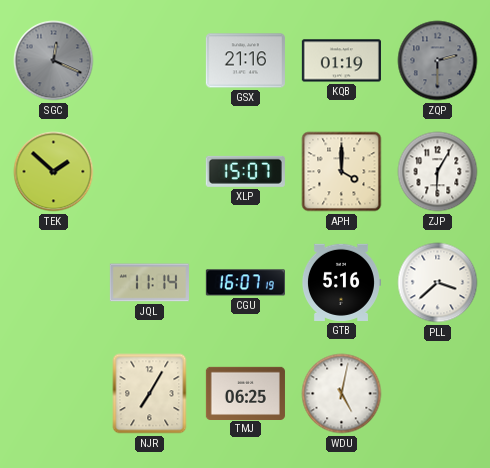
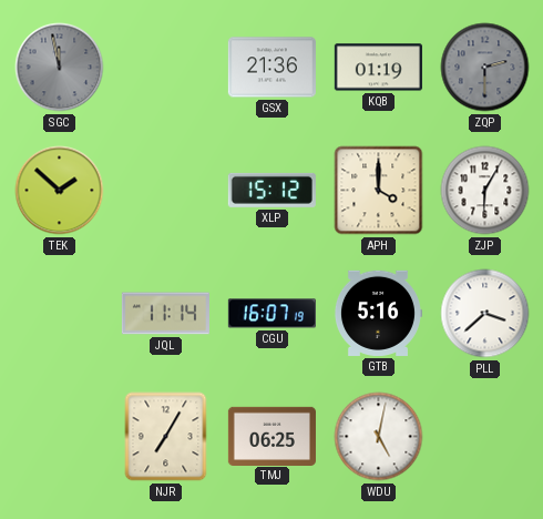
SGC: 12:19 -> 11:58
GSX: 21:16 -> 21:36
XLP: 15:07 -> 15:12
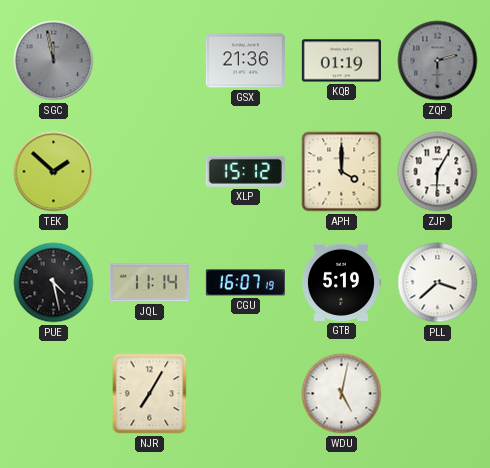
PUE: none -> 4:28
GTB: 5:16 -> 5:19
TMJ: 06:25 -> none
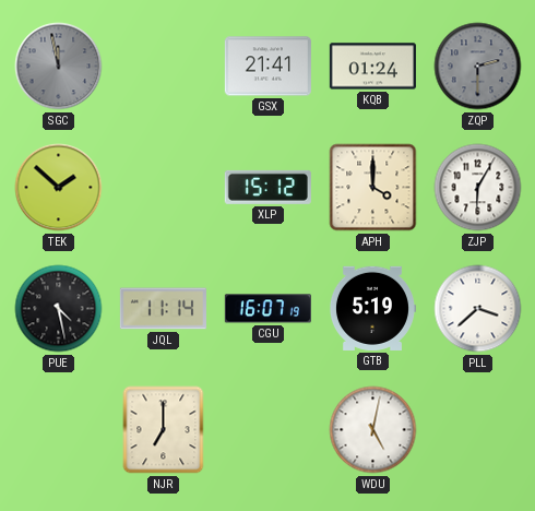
GSX: 21:36 -> 21:41
KQB: 01:19 -> 01:24
NJR: 7:05 -> 7:00
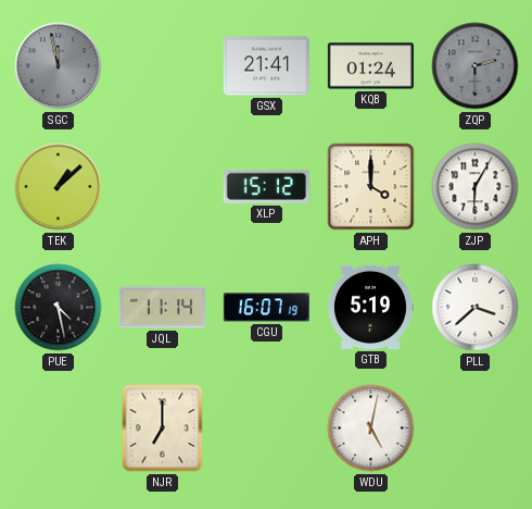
TEK: 1:52 -> 1:08
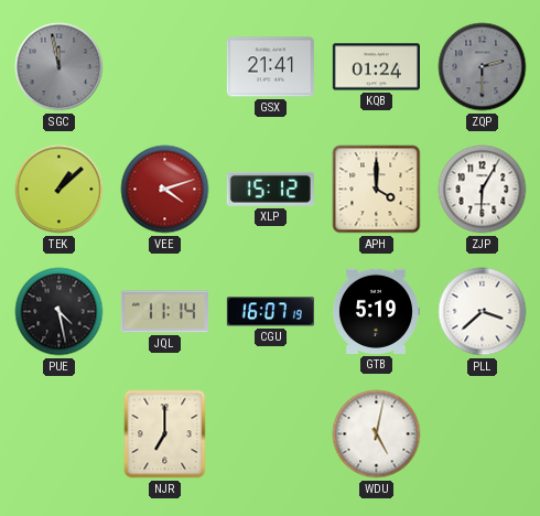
VEE: none -> 4:12
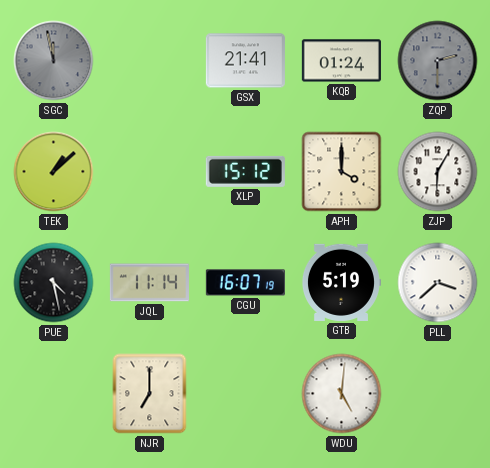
VEE: 4:12 -> none
WDU: 5:02 -> 5:01
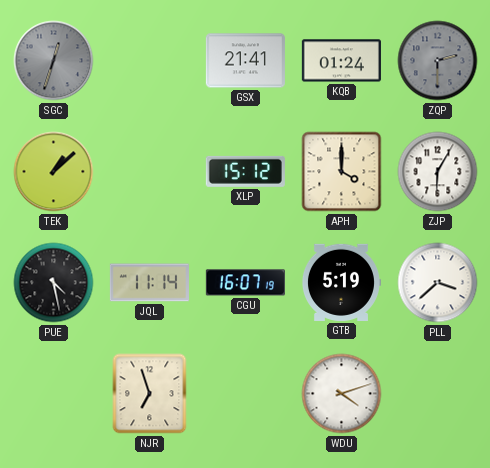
SGC: 11:58 -> 12:33
NJR: 7:00 -> 6:57
WDU: 5:01 -> 4:12
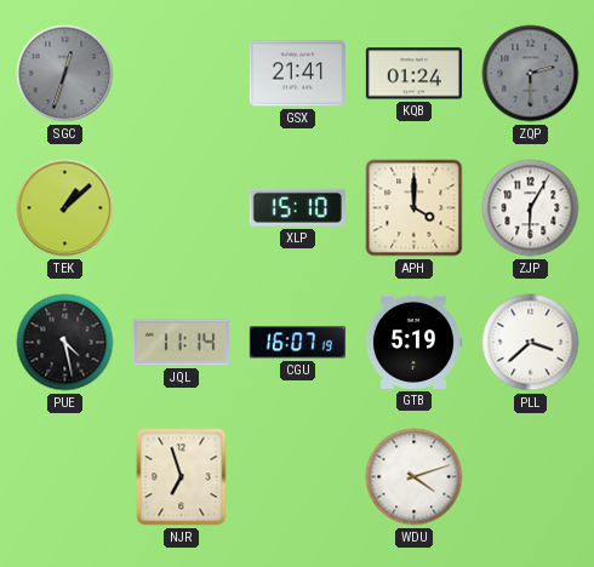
XLP: 15:12 -> 15:10
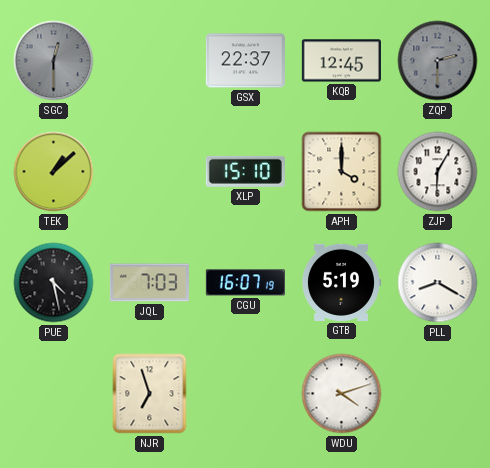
SGC: 12:33 -> 12:30
GSX: 21:41 -> 22:37
KQB: 01:24 -> 12:45
JQL: 11:14 -> 7:03
PLL: 3:38 -> 8:20
